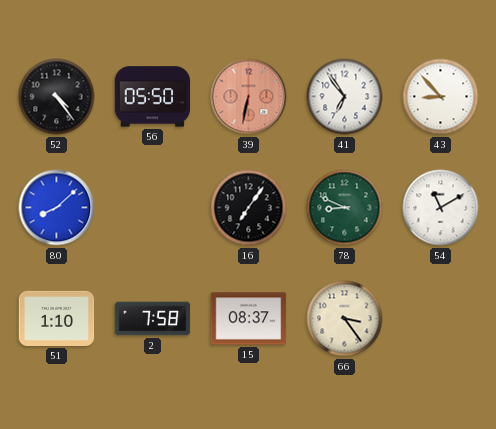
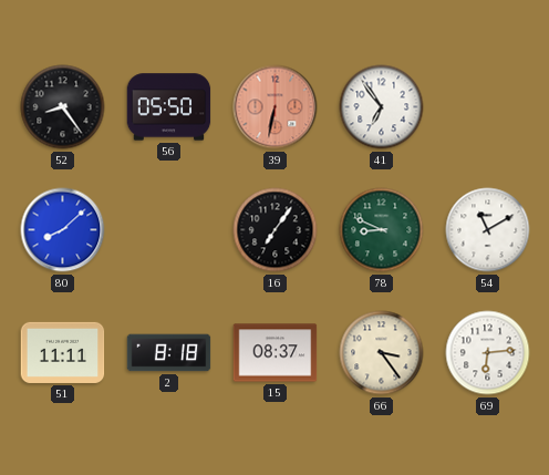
52: 4:24 -> 8:24
43: 8:53 -> none
51: 1:10 -> 11:11
2: 7:58 -> 8:18
69: none -> 6:14
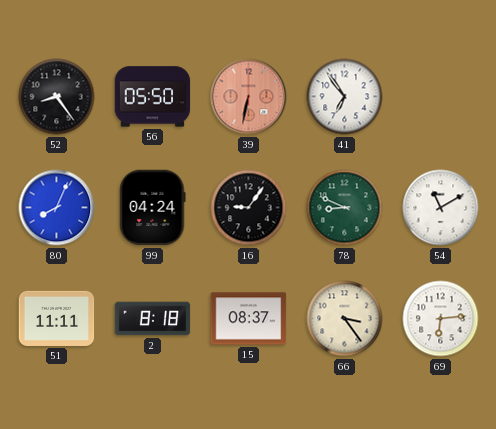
80: 8:08 -> 8:04
99: none -> 04:24
16: 7:06 -> 9:06
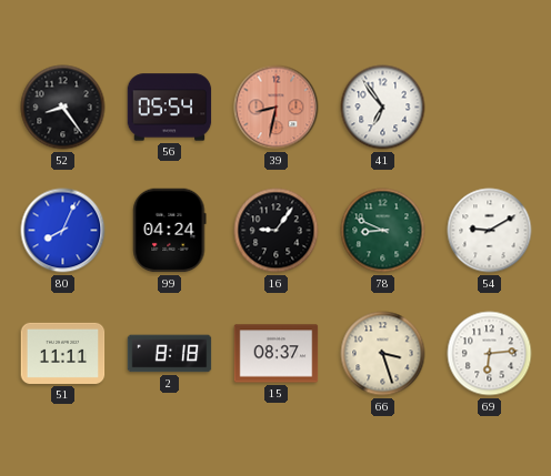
56: 05:50 -> 05:54
39: 6:32 -> 8:32
54: 11:10 -> 9:10
66: 3:24 -> 3:27
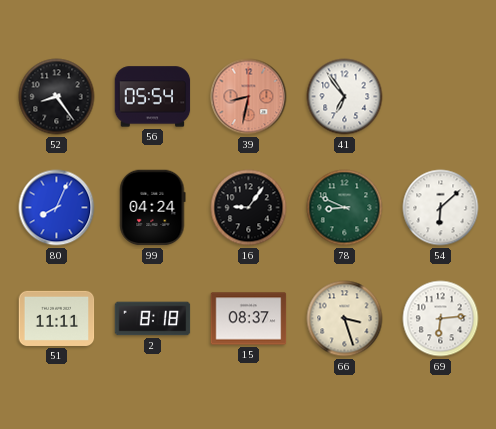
54: 9:10 -> 6:08
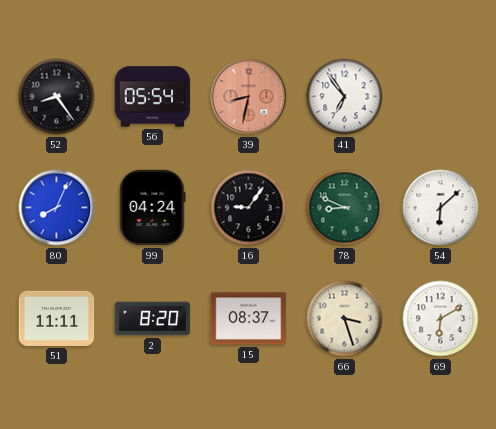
2: 8:18 -> 8:20
69: 6:14 -> 6:10
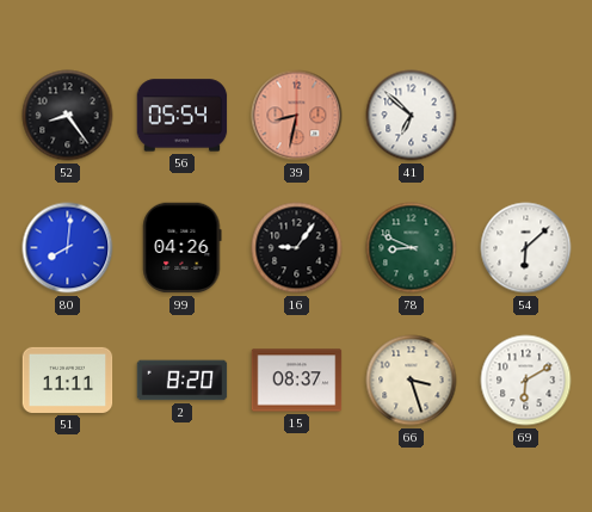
41: 6:54 -> 6:52
80: 8:04 -> 8:01
99: 04:24 -> 04:26
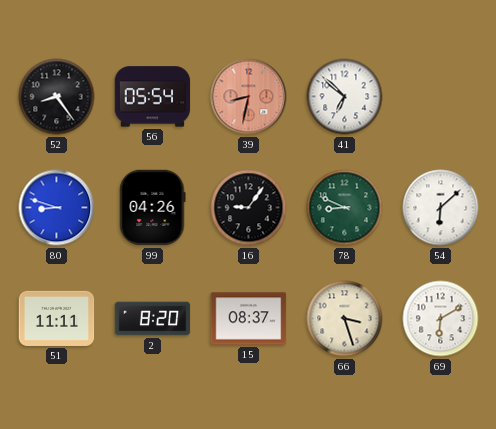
80: 8:01 -> 8:48
